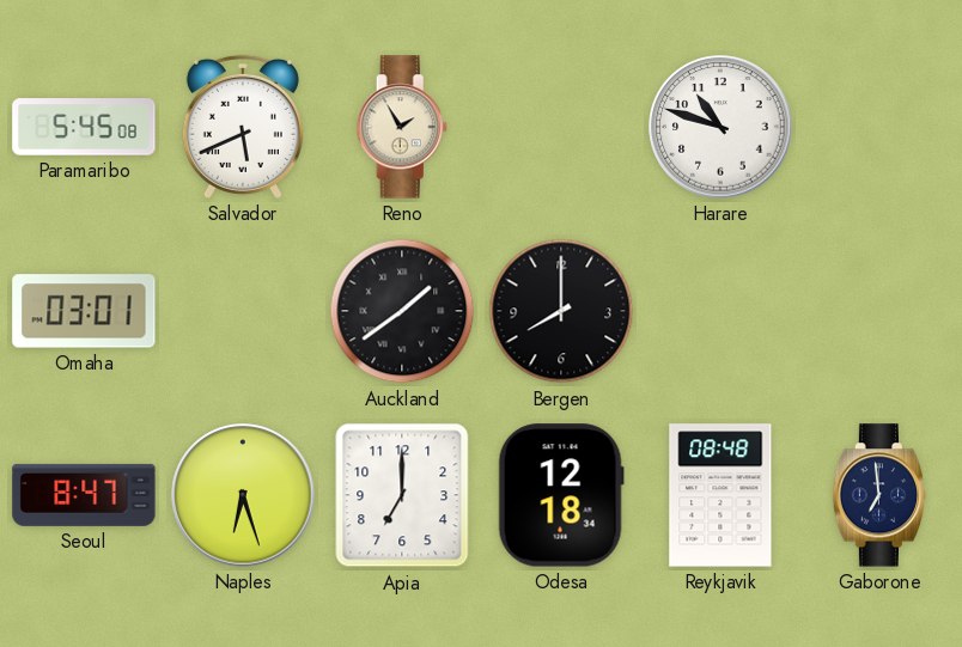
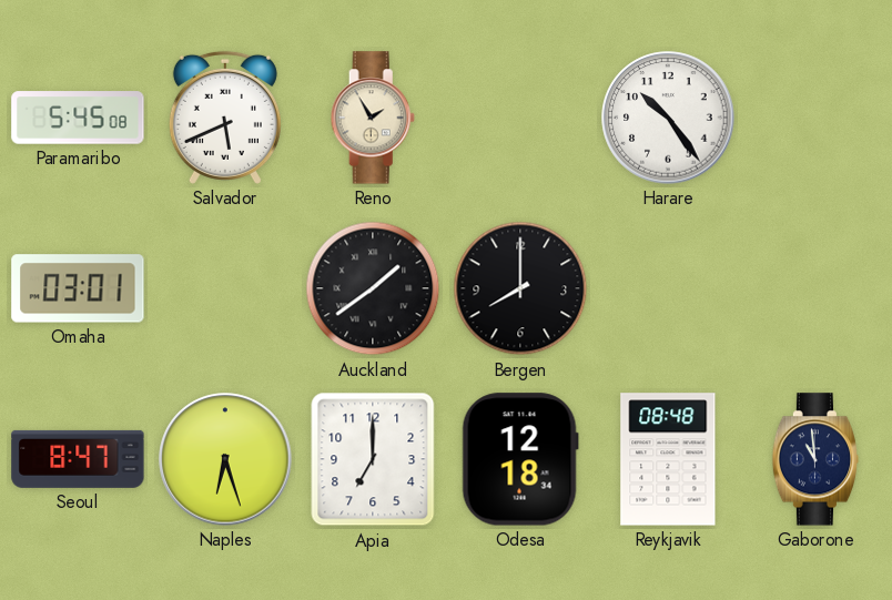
Harare: 10:48 -> 10:24
Gaborone: 6:59 -> 10:59
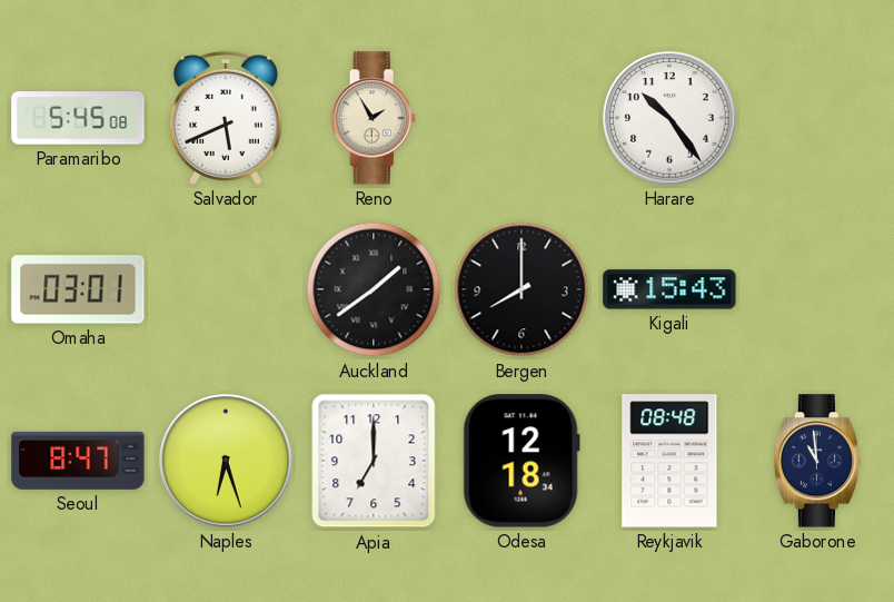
Kigali: none -> 15:43
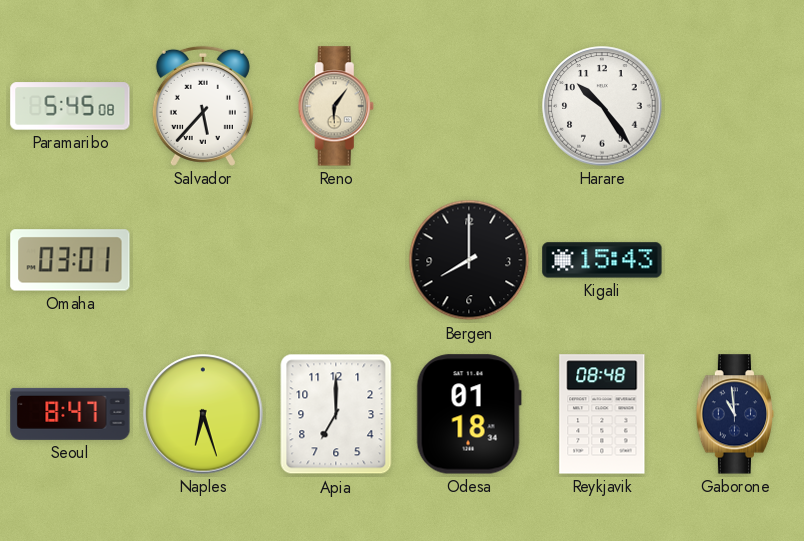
Salvador: 5:41 -> 5:37
Reno: 1:55 -> 6:06
Auckland: 1:39 -> none
Odesa: 12:18 -> 01:18
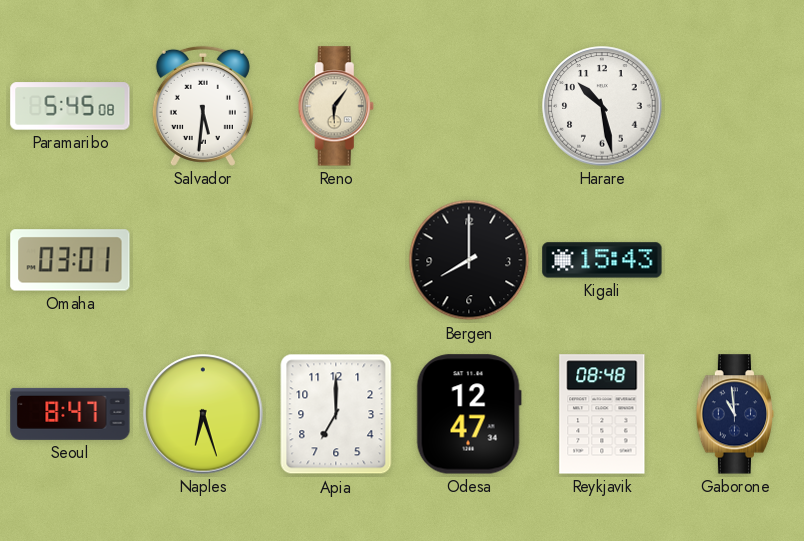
Salvador: 5:37 -> 5:31
Harare: 10:24 -> 10:28
Odesa: 01:18 -> 12:47
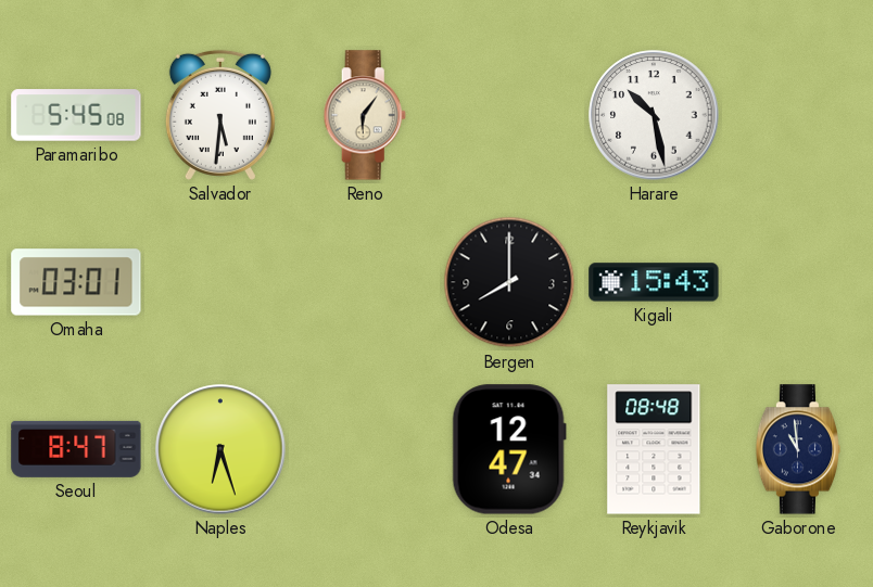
Apia: 7:00 -> none
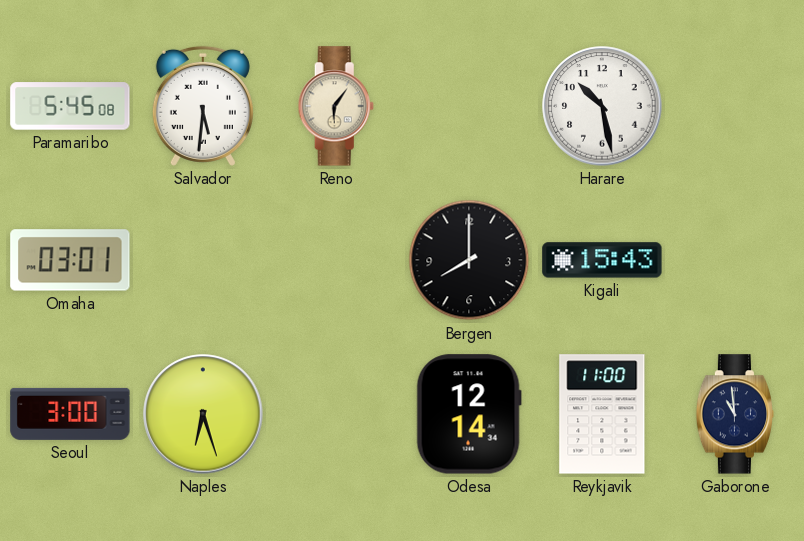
Seoul: 8:47 -> 3:00
Odesa: 12:47 -> 12:14
Reykjavik: 08:48 -> 11:00
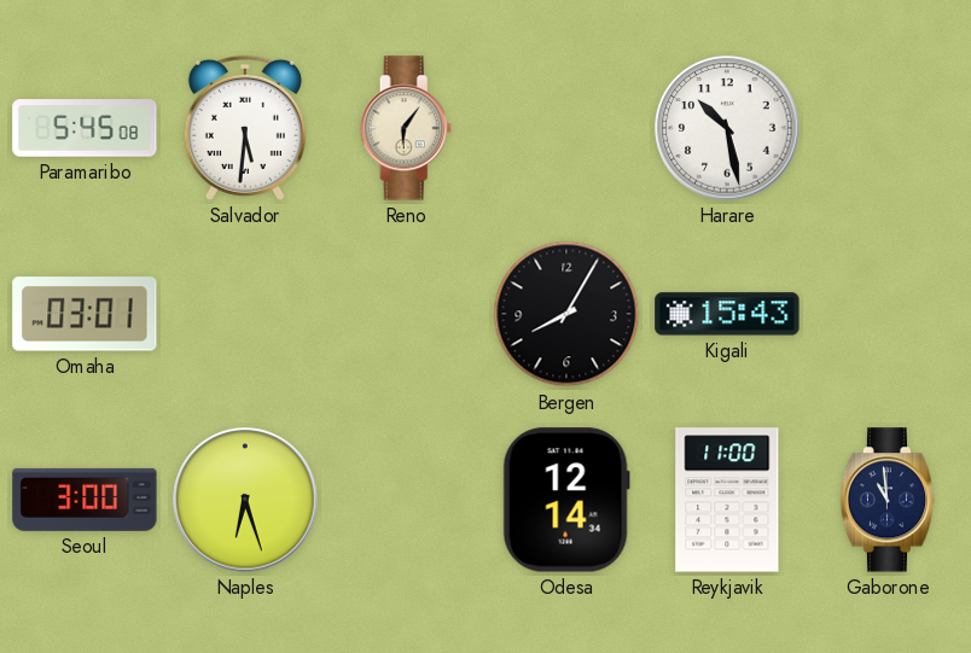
Bergen: 8:00 -> 8:05
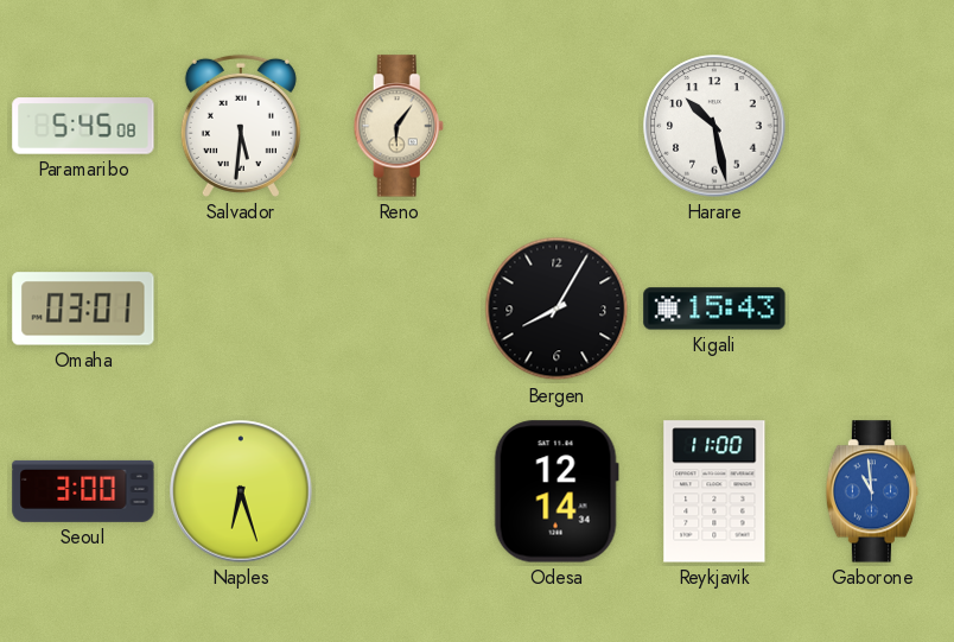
Gaborone dial: navy -> blue
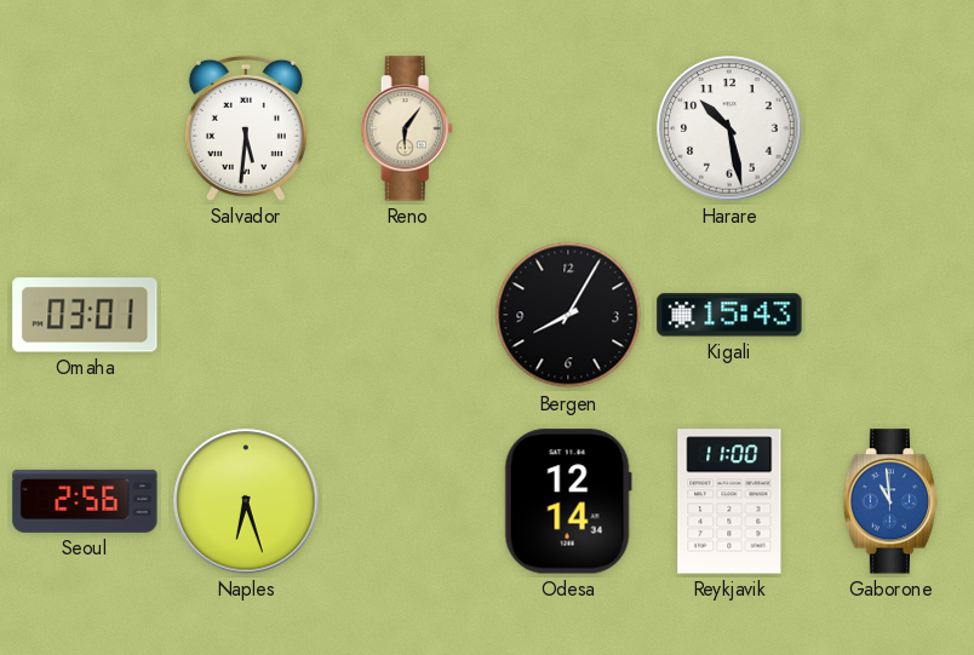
Paramaribo: 5:45 -> none
Seoul: 3:00 -> 2:56
